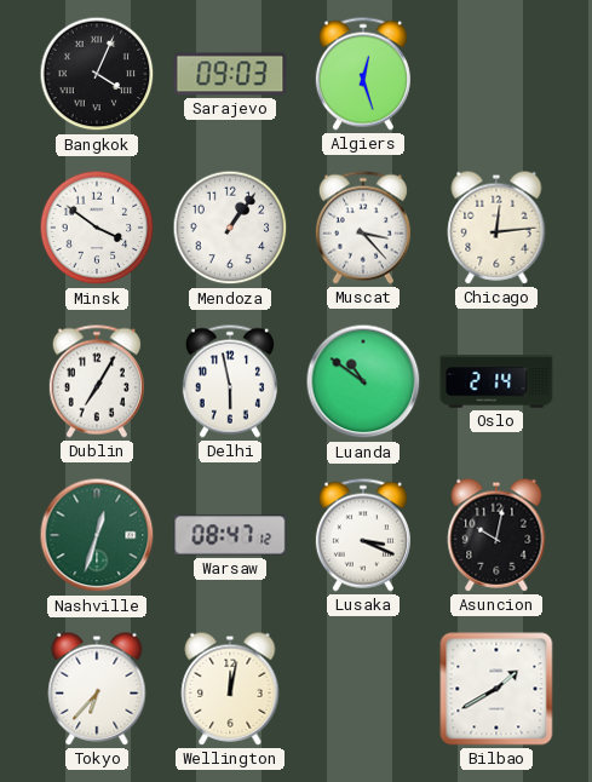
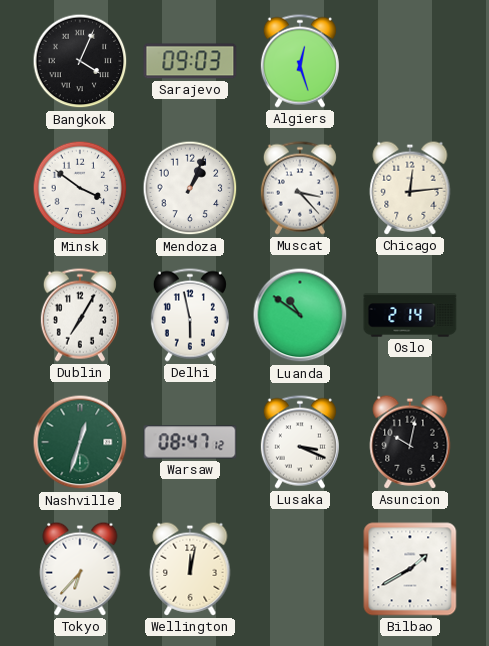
Mendoza: 1:06 -> 1:04
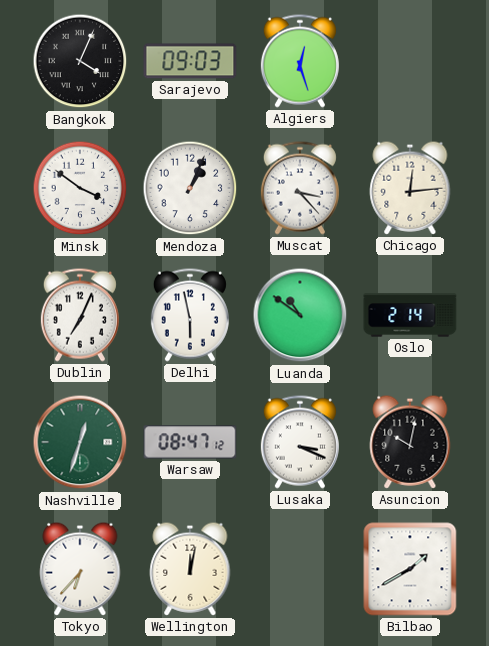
Dublin: 7:05 -> 7:04
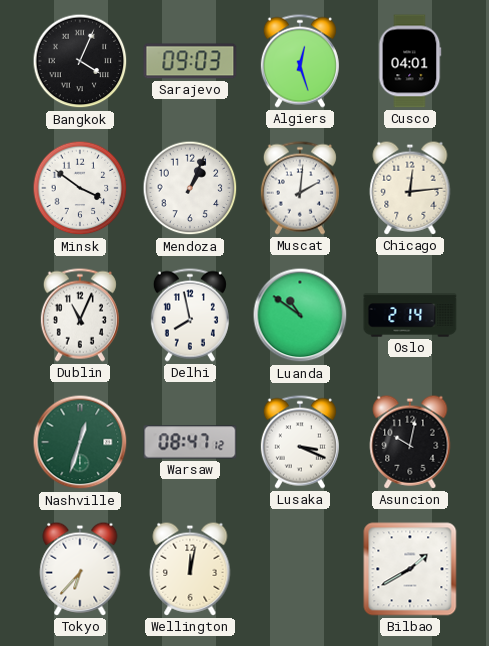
Cusco: none -> 04:01
Muscat: 3:23 -> 2:01
Dublin: 7:04 -> 11:04
Delhi: 5:58 -> 7:58
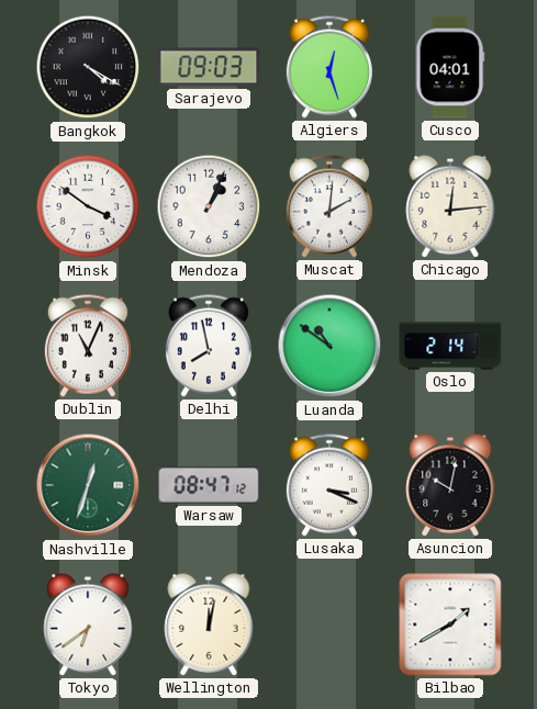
Bangkok: 4:04 -> 4:20
Tokyo: 6:37 -> 6:39
